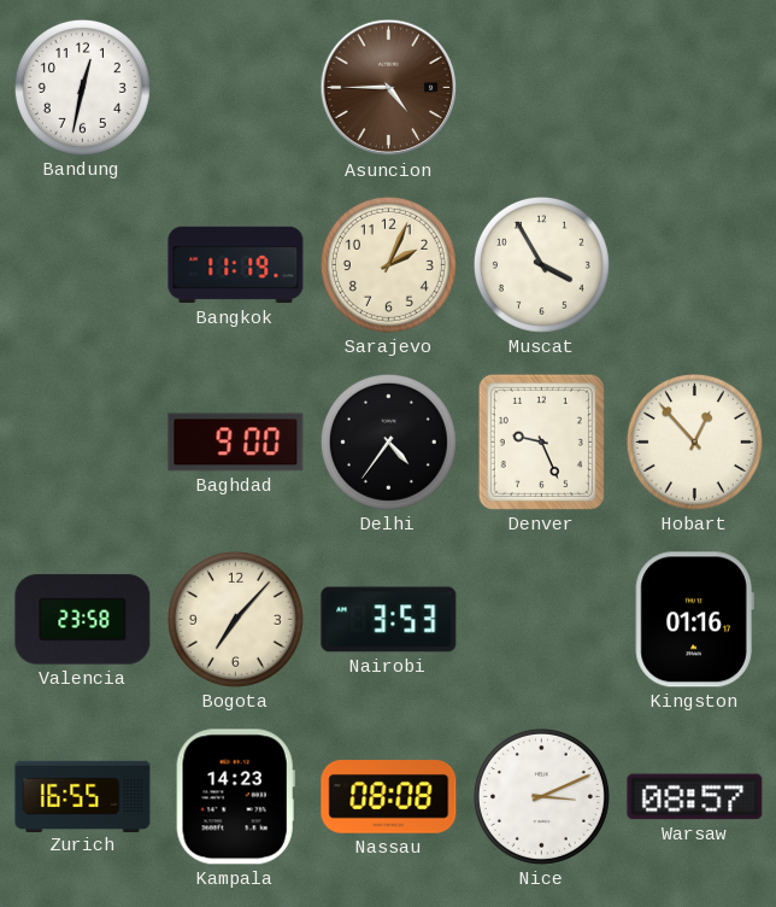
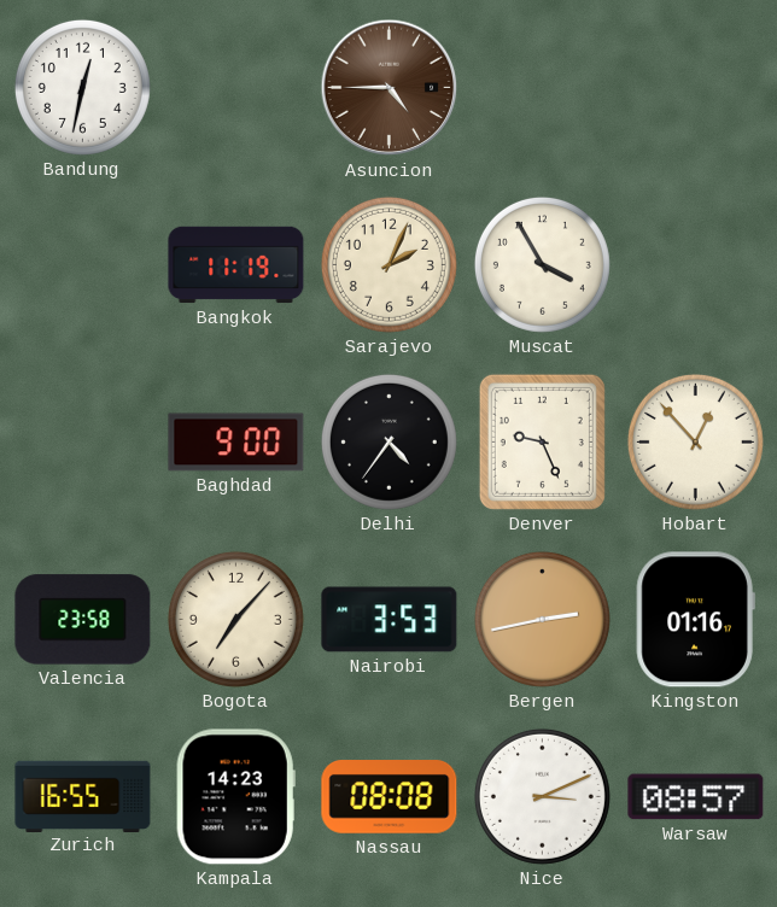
Bergen: none -> 2:43
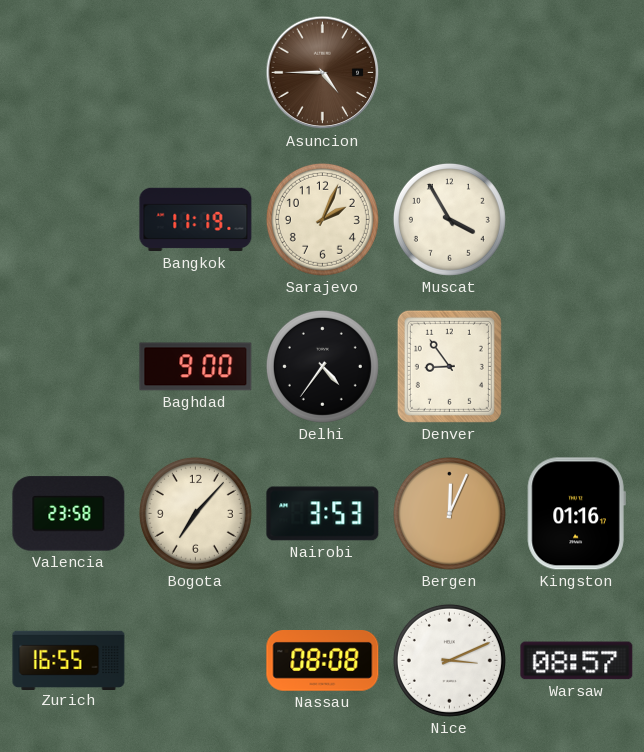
Bandung: 12:32 -> none
Denver: 9:26 -> 8:54
Hobart: 12:53 -> none
Bergen: 2:43 -> 12:04
Kampala: 14:23 -> none
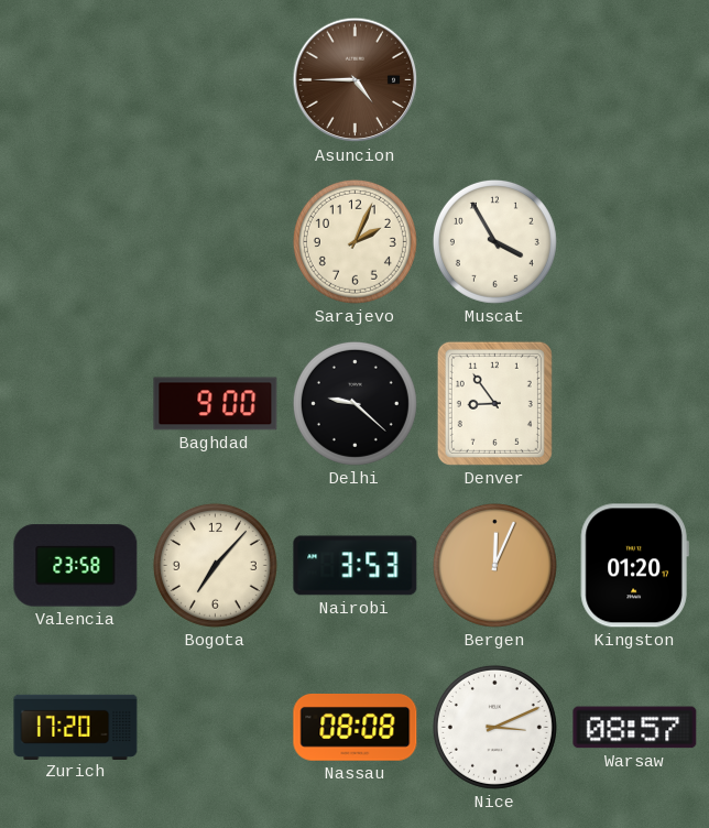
Bangkok: 11:19 -> none
Delhi: 4:36 -> 9:22
Kingston: 01:16 -> 01:20
Zurich: 16:55 -> 17:20
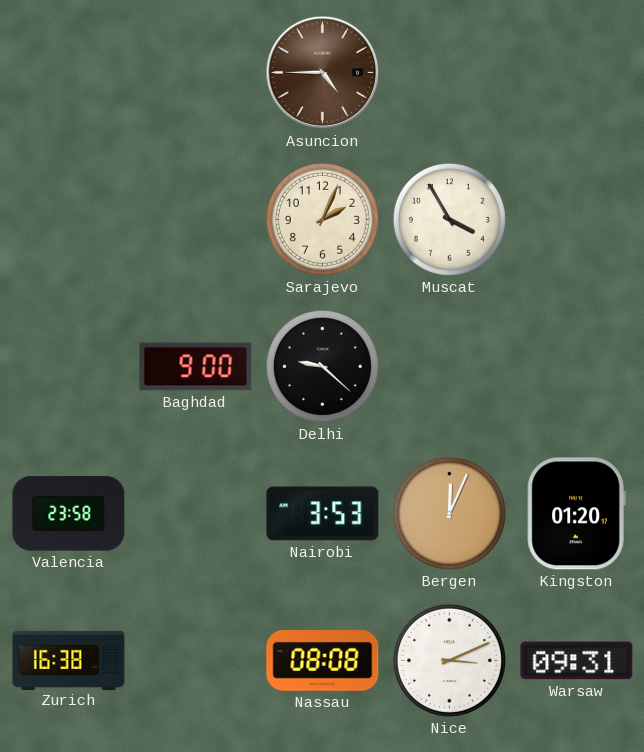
Denver: 8:54 -> none
Bogota: 7:07 -> none
Zurich: 17:20 -> 16:38
Warsaw: 08:57 -> 09:31
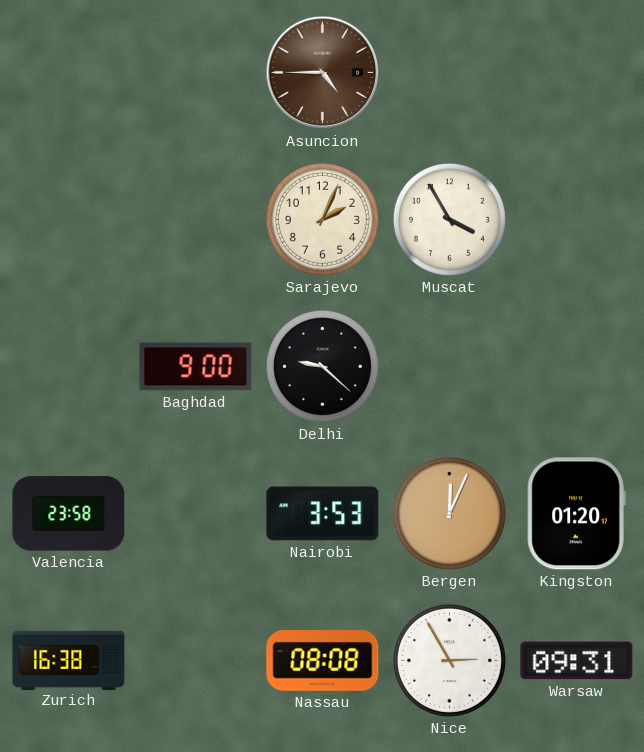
Nice: 3:11 -> 2:55
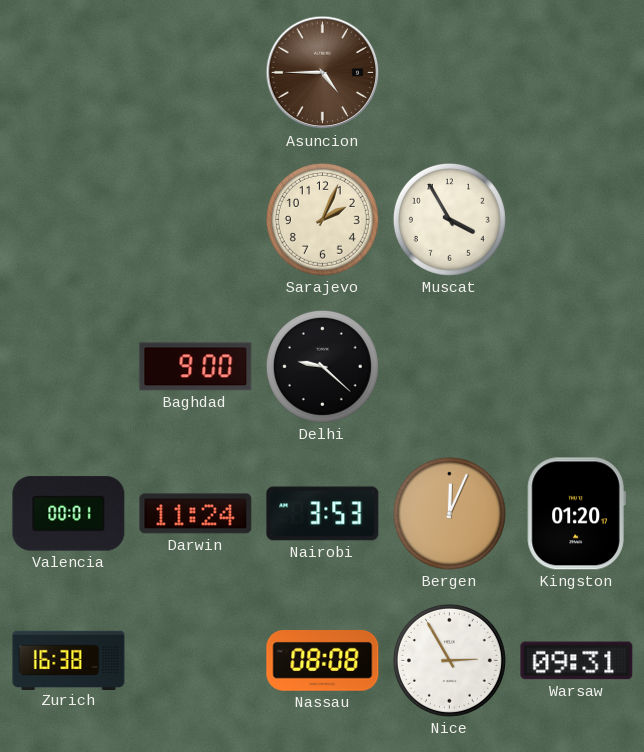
Valencia: 23:58 -> 00:01
Darwin: none -> 11:24
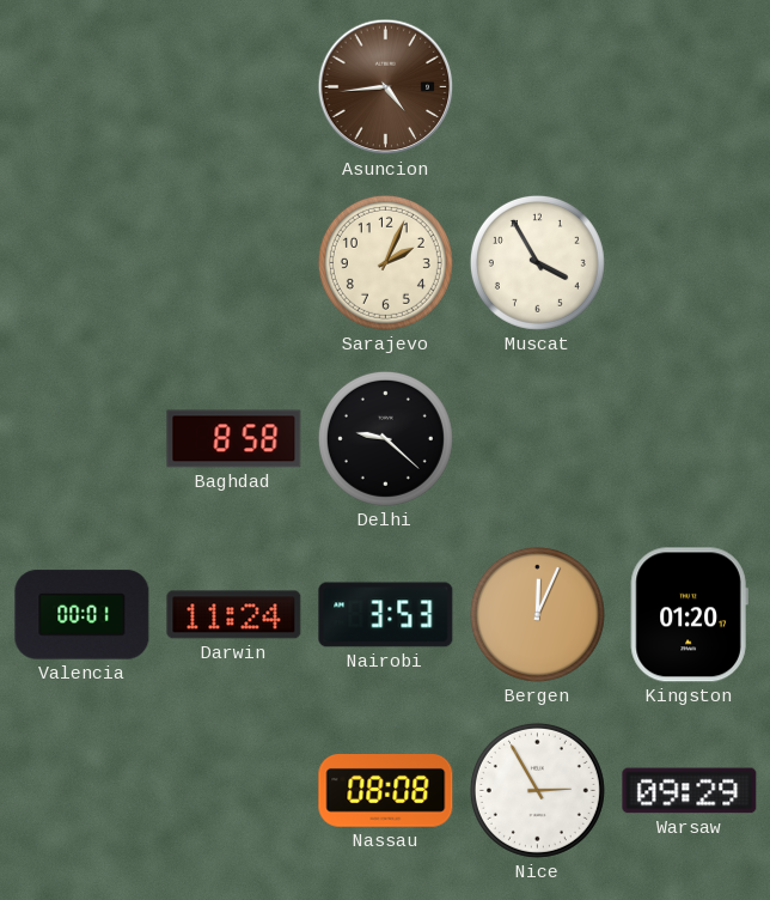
Asuncion: 4:45 -> 4:44
Baghdad: 9:00 -> 8:58
Zurich: 16:38 -> none
Warsaw: 09:31 -> 09:29
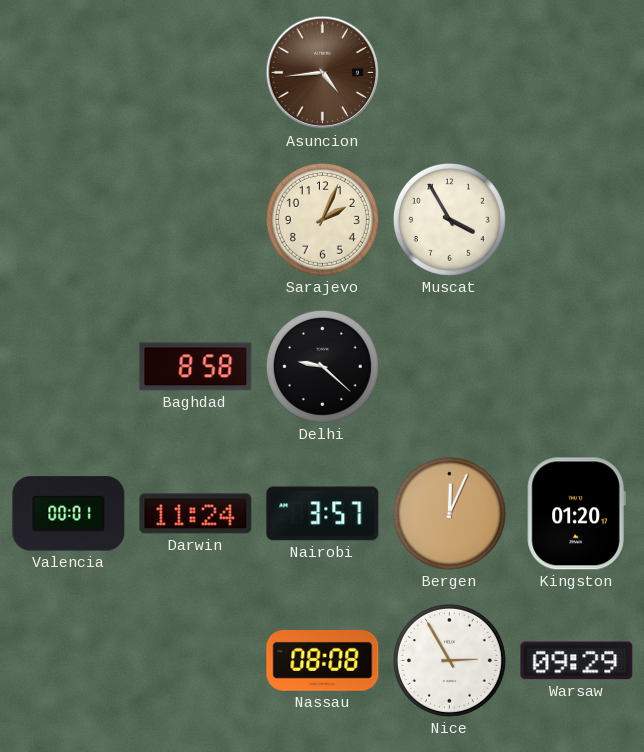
Nairobi: 3:53 -> 3:57
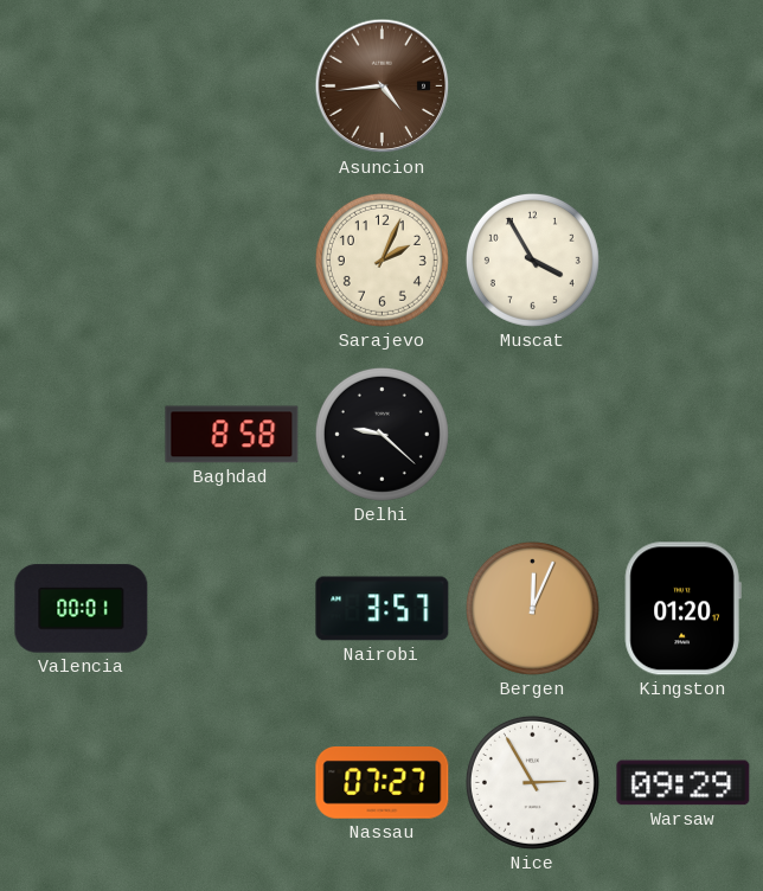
Darwin: 11:24 -> none
Nassau: 08:08 -> 07:27
